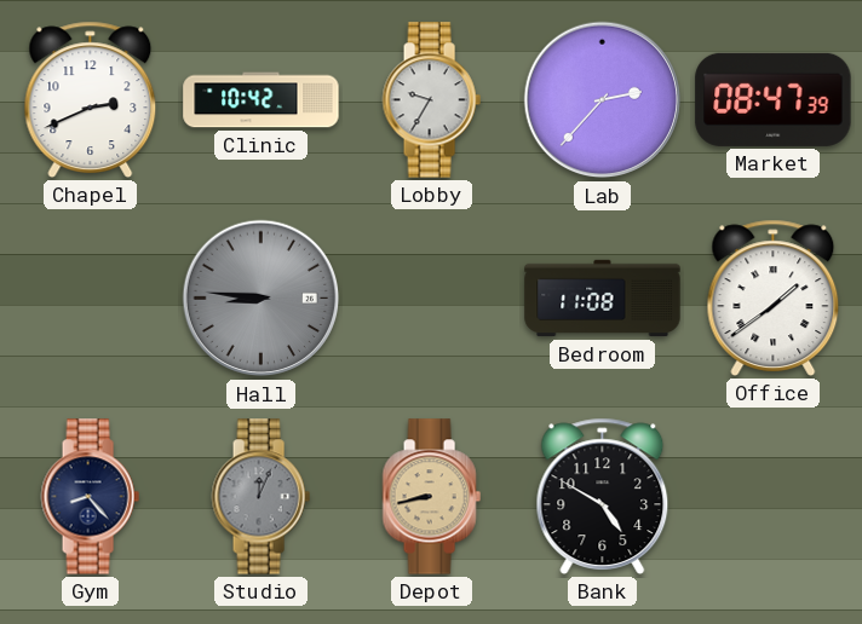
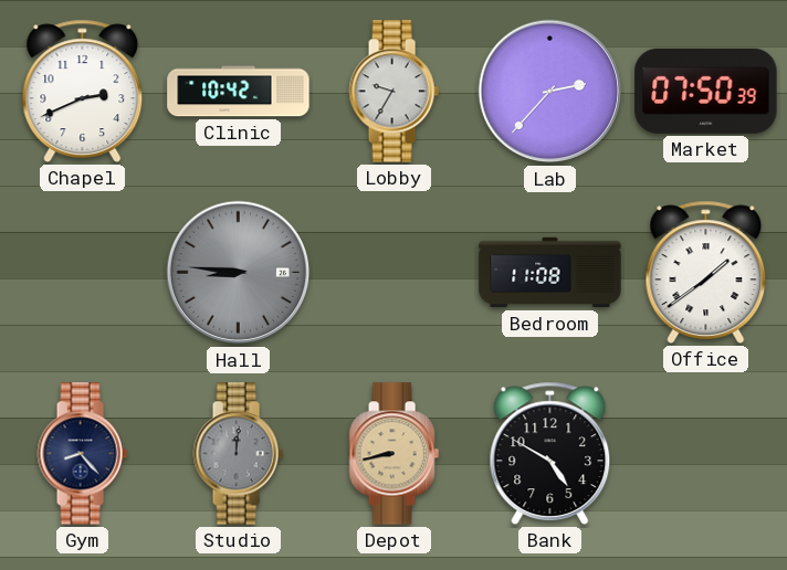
Market: 08:47 -> 07:50
Studio: 12:04 -> 12:01
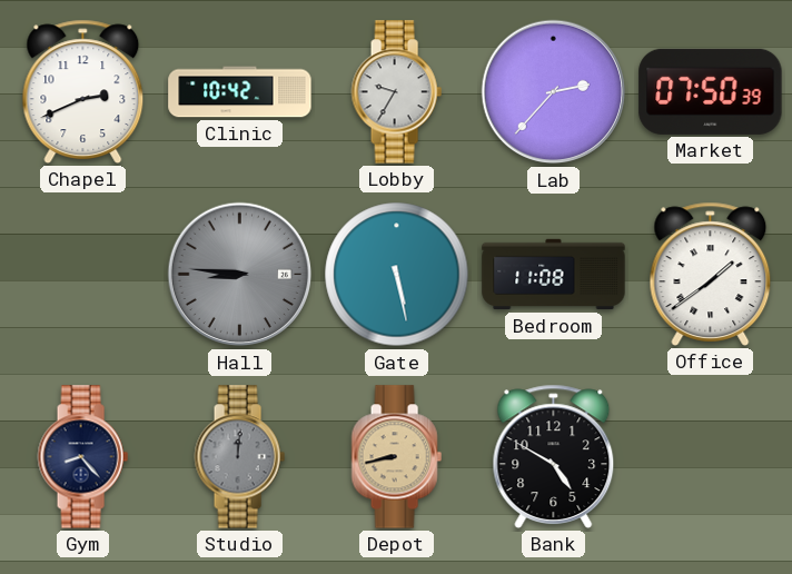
Gate: none -> 5:28
